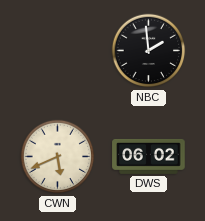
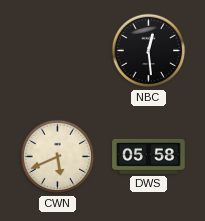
NBC: 1:59 -> 12:29
DWS: 06:02 -> 05:58
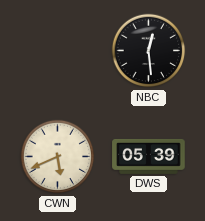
DWS: 05:58 -> 05:39
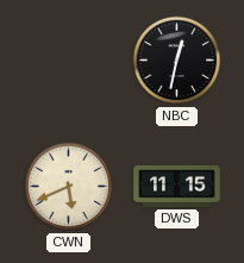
NBC: 12:29 -> 12:32
DWS: 05:39 -> 11:15
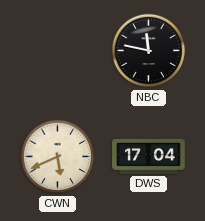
NBC: 12:32 -> 11:47
DWS: 11:15 -> 17:04
